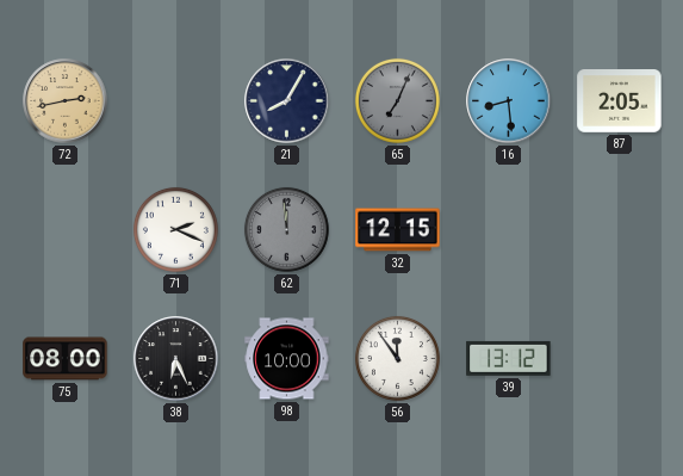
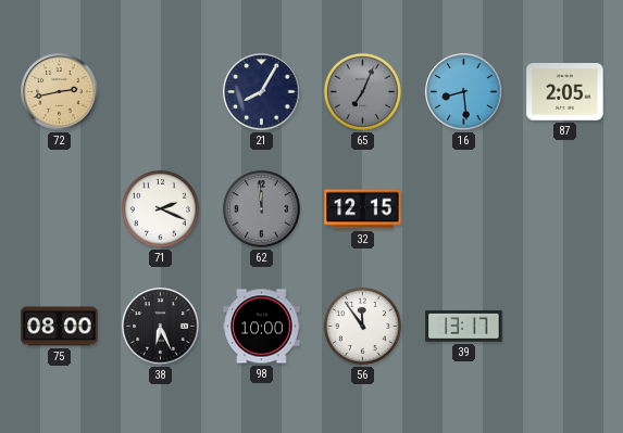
39: 13:12 -> 13:17
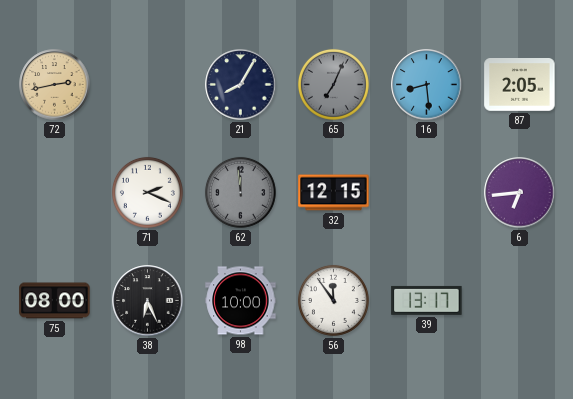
6: none -> 6:44
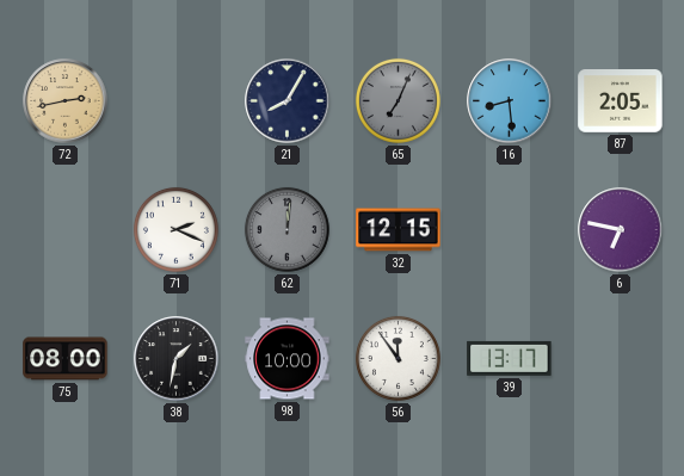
62: 11:59 -> 12:01
6: 6:44 -> 6:47
38: 6:26 -> 1:32
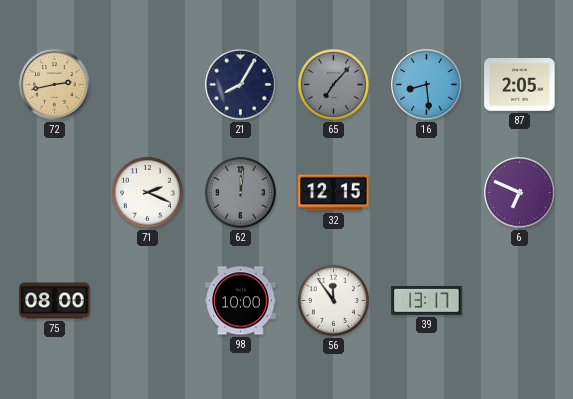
65: 7:04 -> 7:07
6: 6:47 -> 6:49
38: 1:32 -> none
